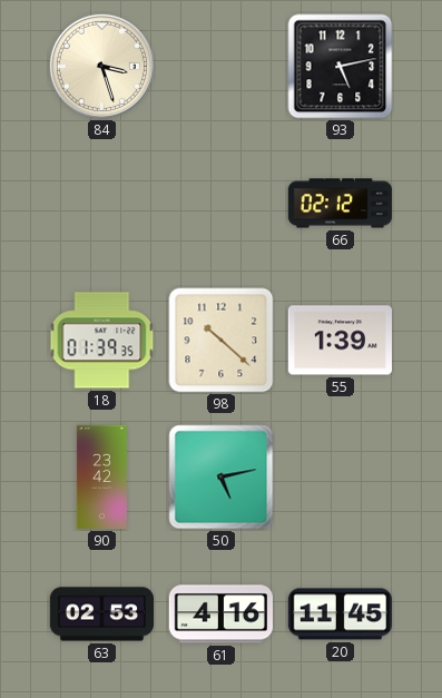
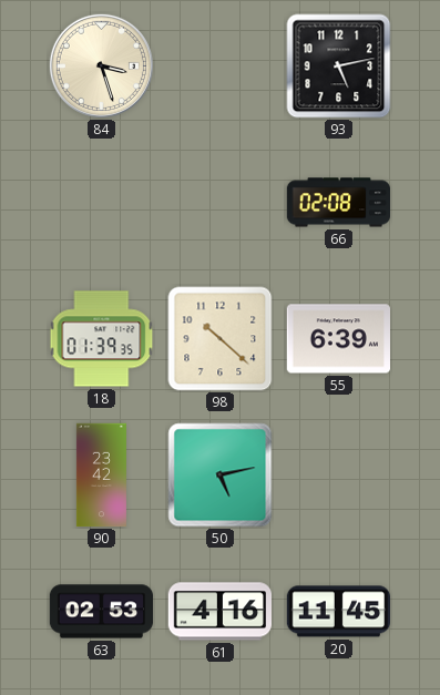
66: 02:12 -> 02:08
55: 1:39 -> 6:39
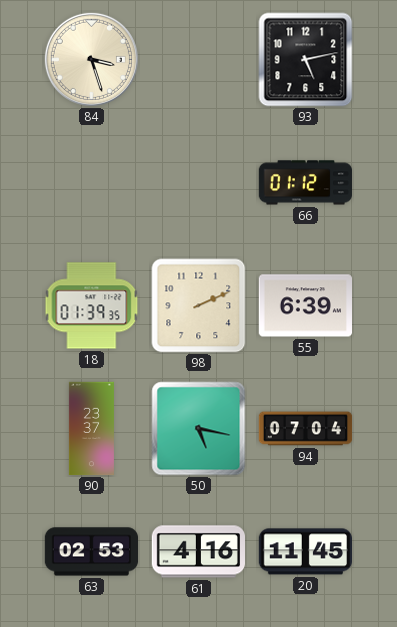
66: 02:08 -> 01:12
98: 10:22 -> 2:11
90: 23:42 -> 23:37
50: 5:13 -> 5:17
94: none -> 07:04
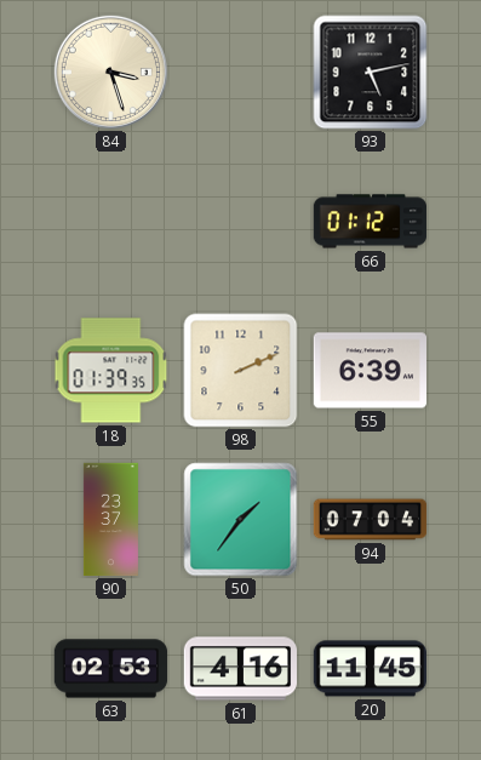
50: 5:17 -> 1:36
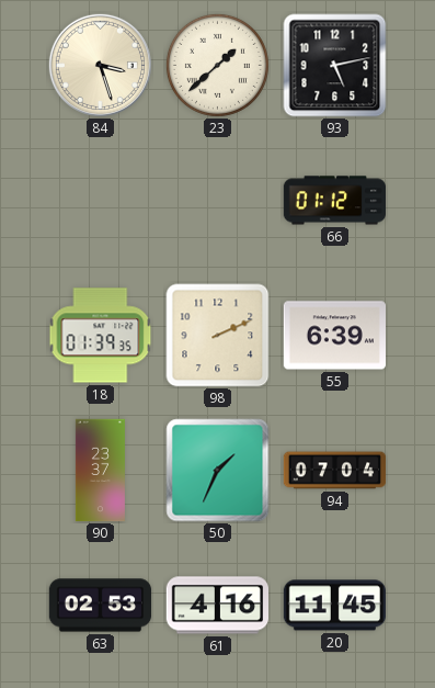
23: none -> 1:38
50: 1:36 -> 1:34
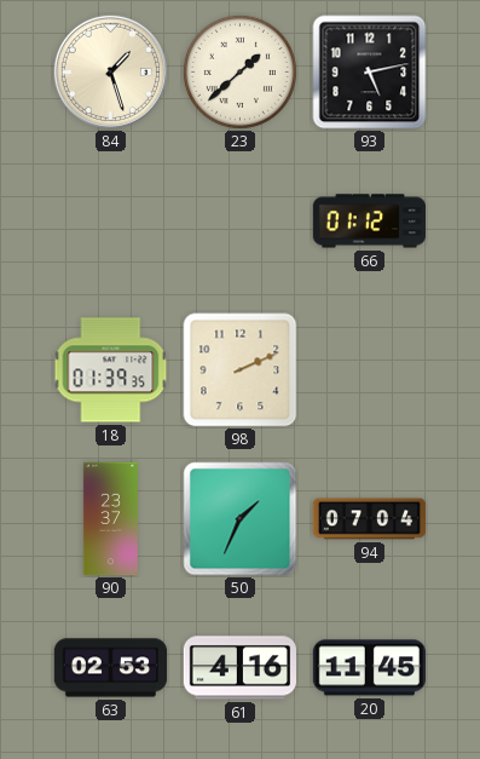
84: 3:27 -> 1:27
55: 6:39 -> none
